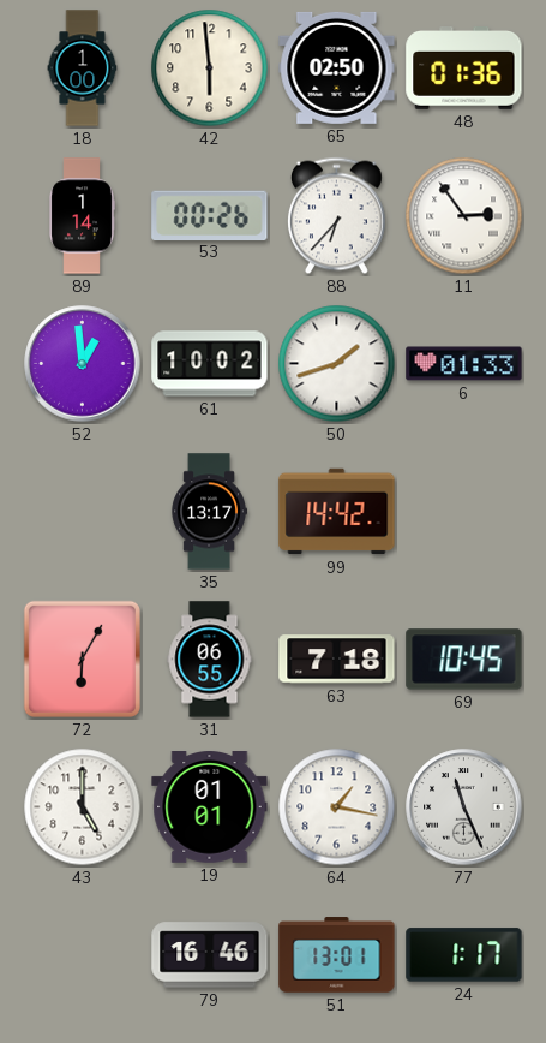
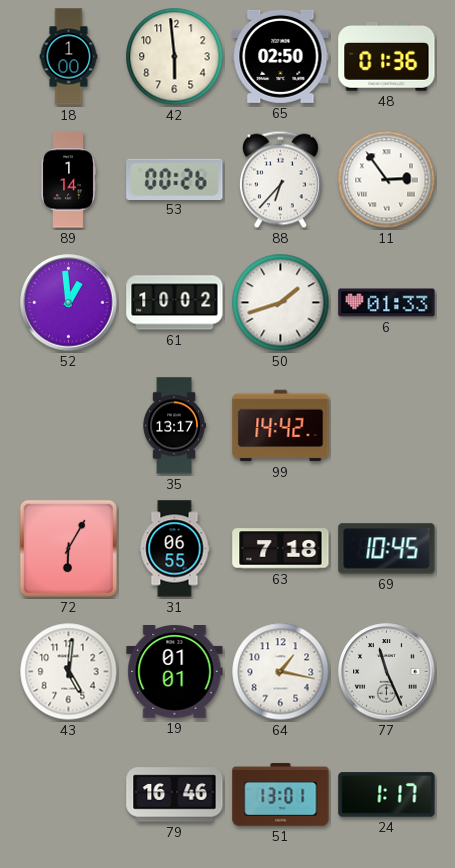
43: 5:00 -> 5:01
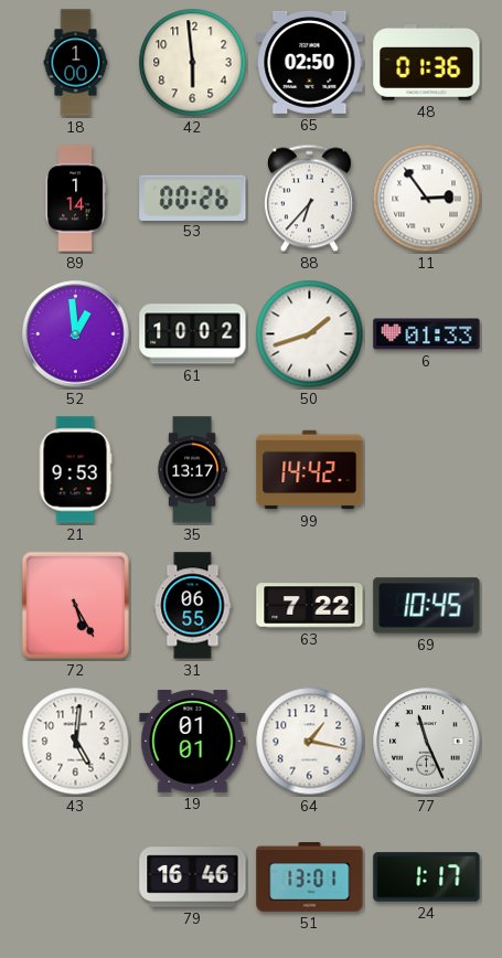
21: none -> 9:53
72: 6:05 -> 5:25
63: 7:18 -> 7:22
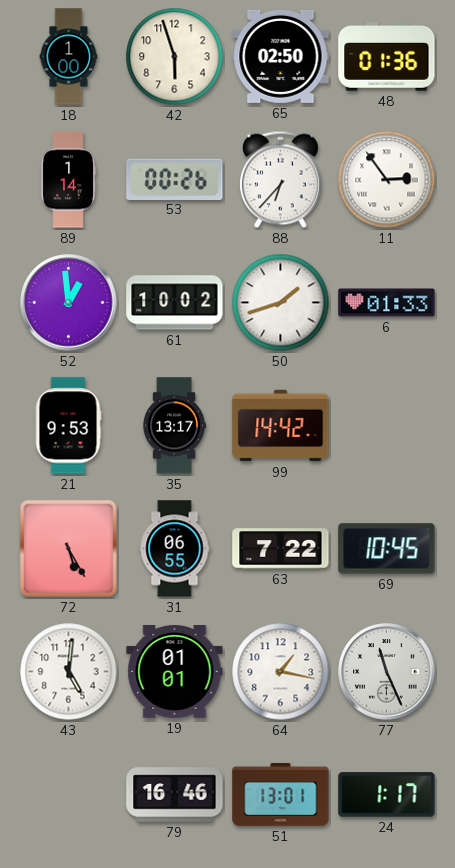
42: 5:59 -> 5:57
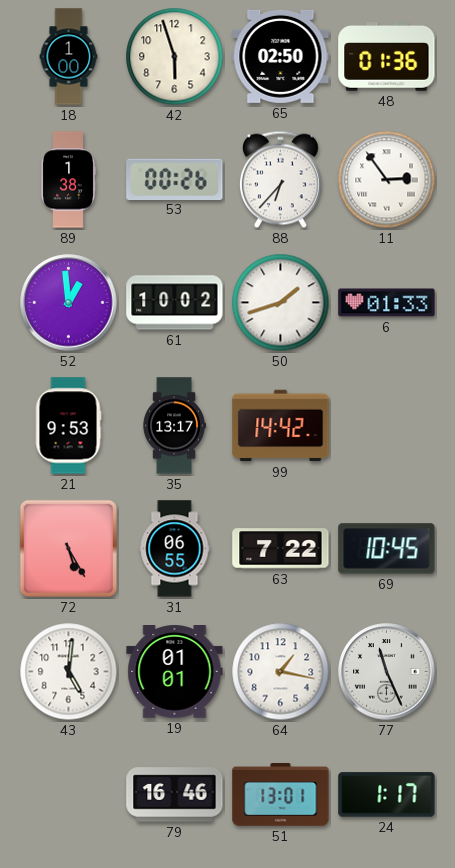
89: 1:14 -> 1:38
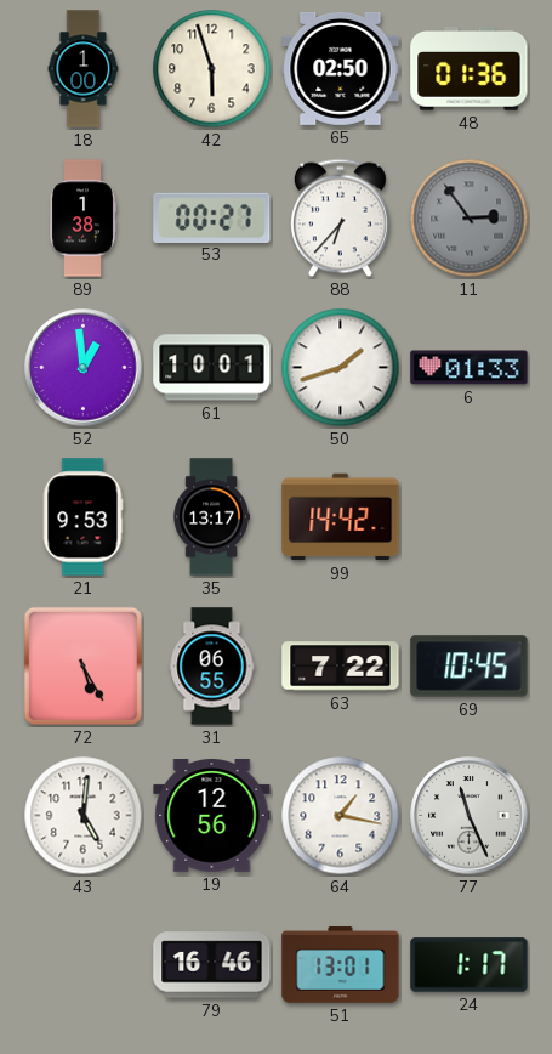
53: 00:26 -> 00:27
11 dial: white -> grey
61: 10:02 -> 10:01
19: 01:01 -> 12:56
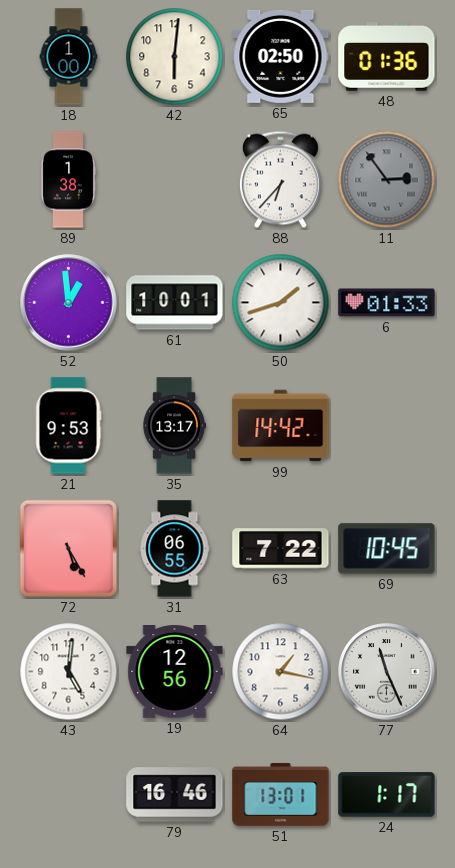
42: 5:57 -> 6:01
53: 00:27 -> none
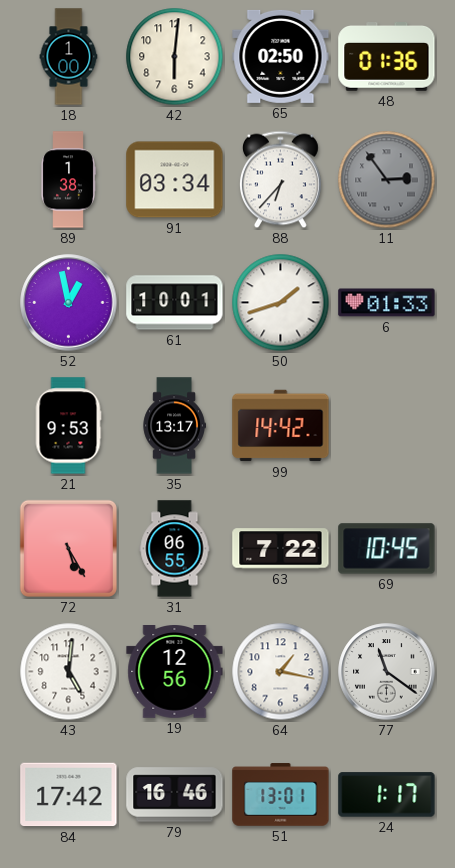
91: none -> 03:34
52: 12:59 -> 12:58
77: 11:26 -> 11:21
84: none -> 17:42
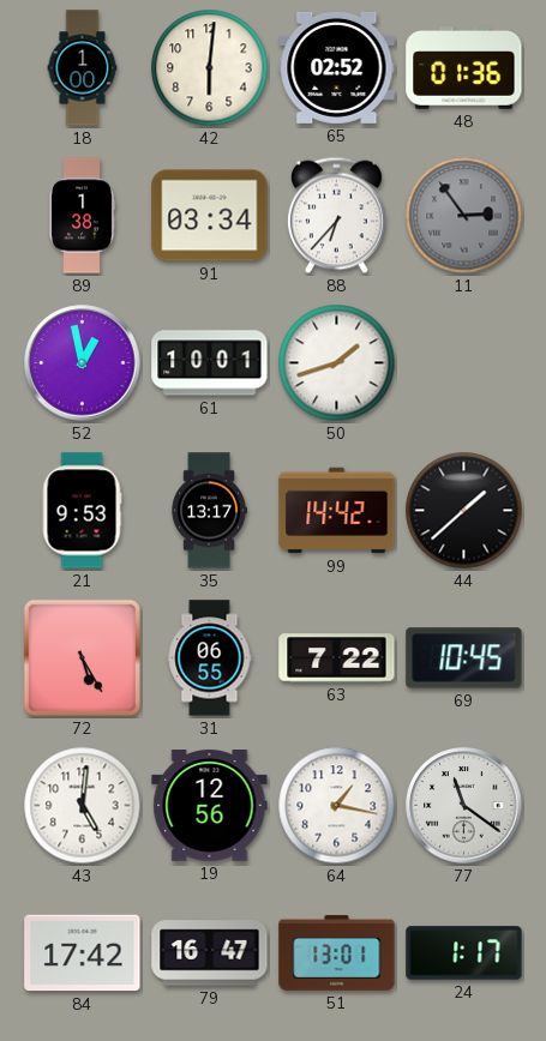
65: 02:50 -> 02:52
6: 01:33 -> none
44: none -> 1:38
79: 16:46 -> 16:47
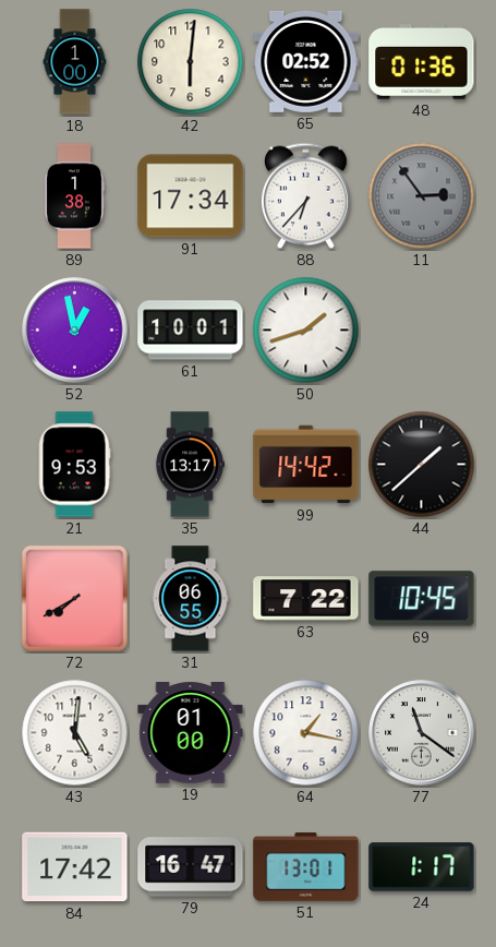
91: 03:34 -> 17:34
72: 5:25 -> 7:40
19: 12:56 -> 01:00
